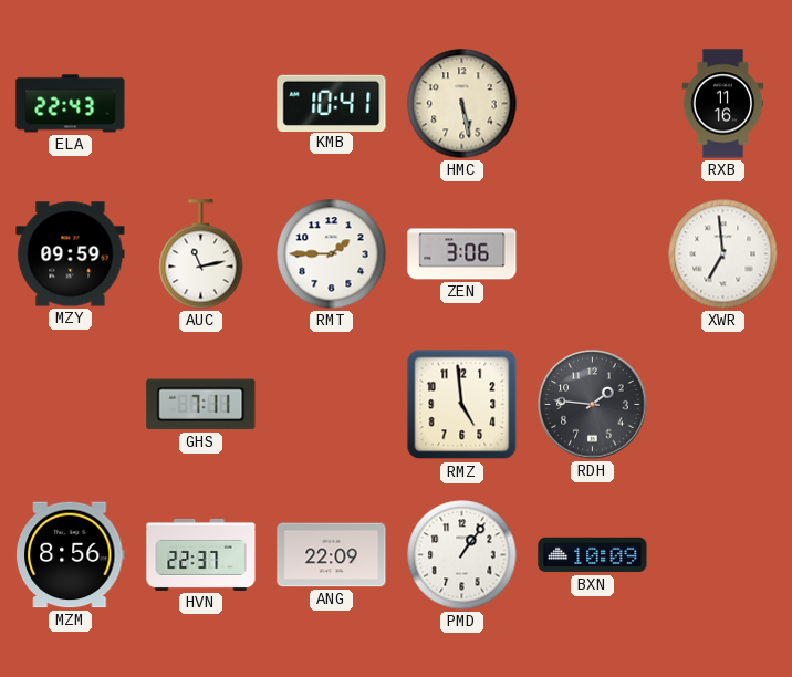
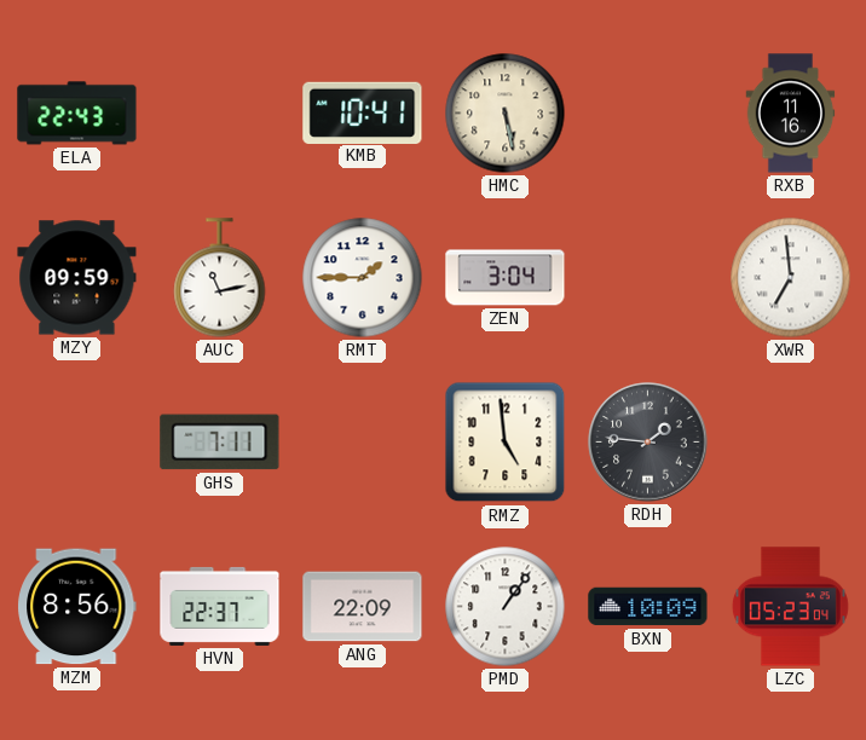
ZEN: 3:06 -> 3:04
LZC: none -> 05:23
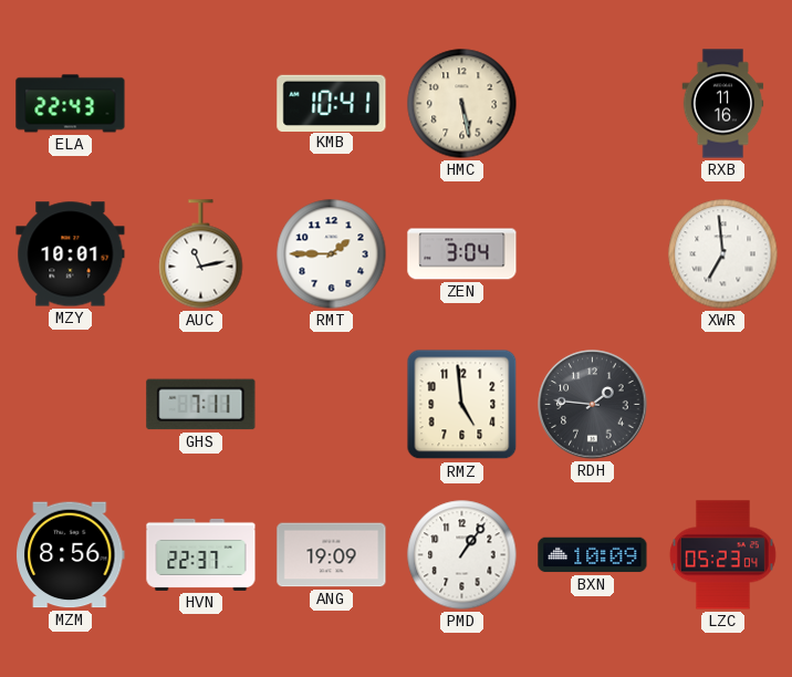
MZY: 09:59 -> 10:01
ANG: 22:09 -> 19:09
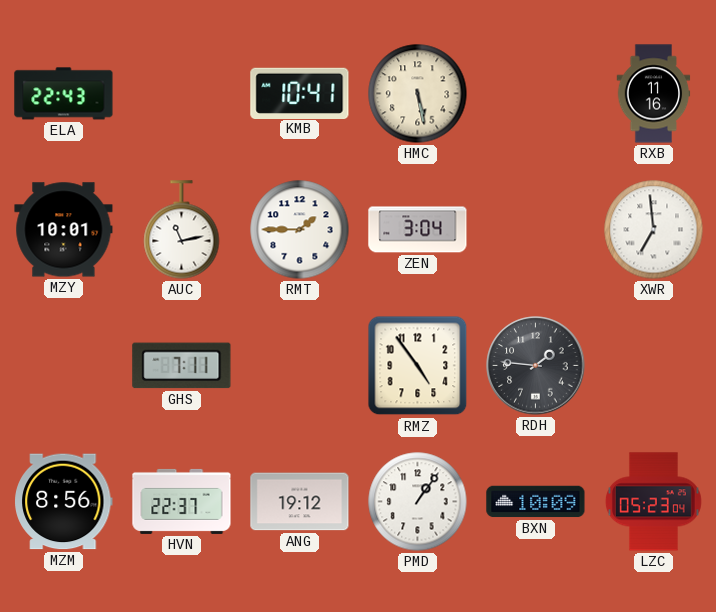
RMZ: 4:59 -> 4:54
ANG: 19:09 -> 19:12
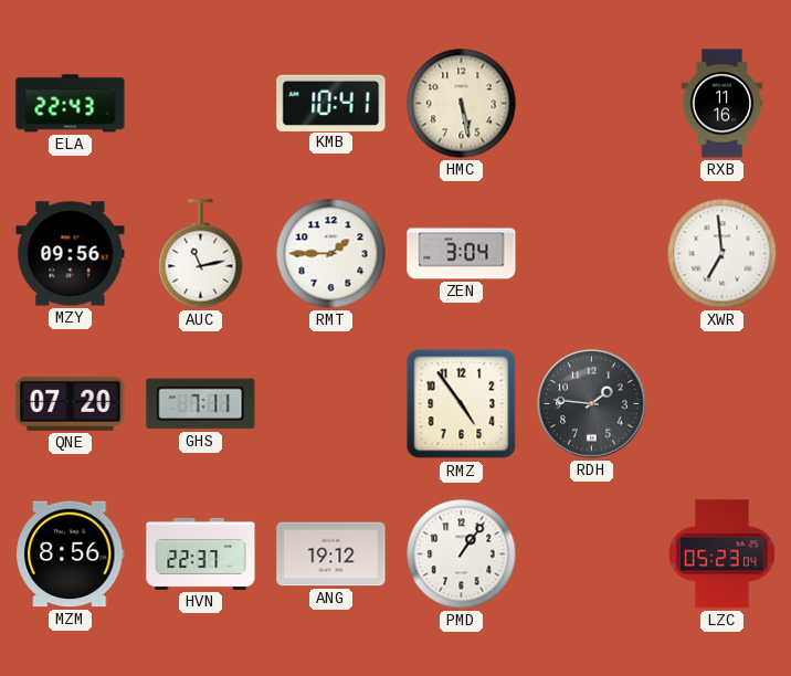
MZY: 10:01 -> 09:56
QNE: none -> 07:20
BXN: 10:09 -> none
